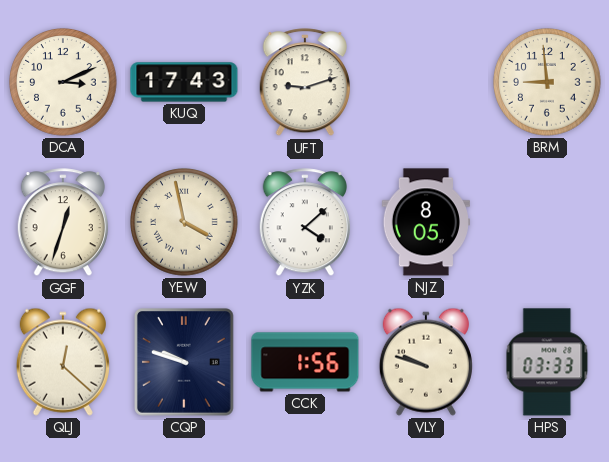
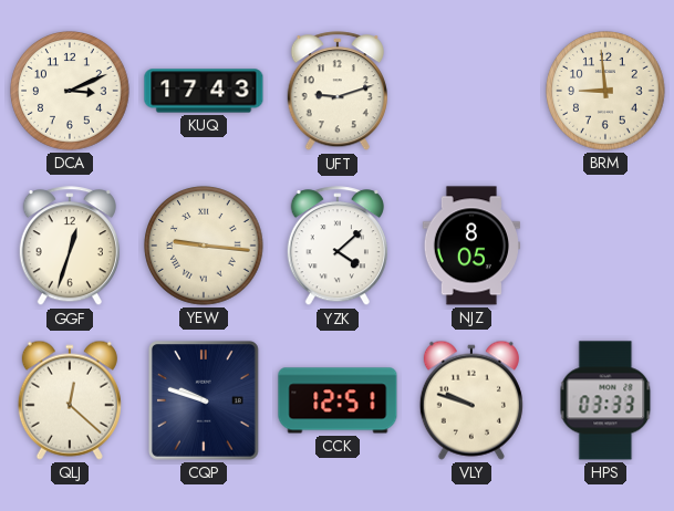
YEW: 3:58 -> 9:16
CCK: 1:56 -> 12:51
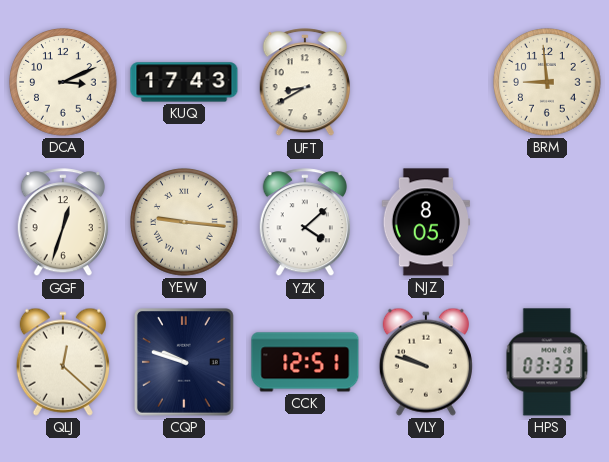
UFT: 9:12 -> 8:40
